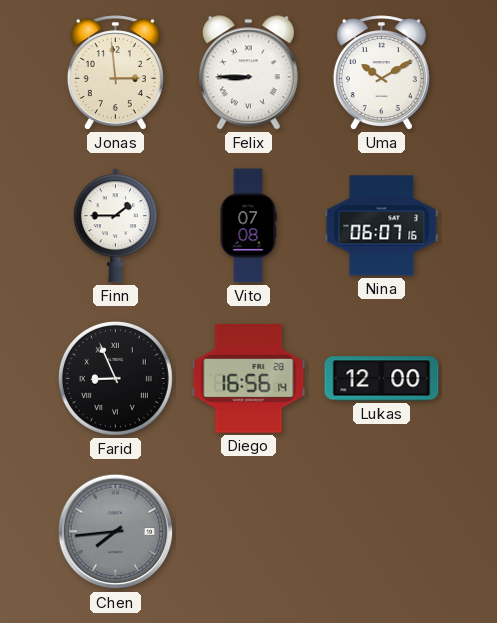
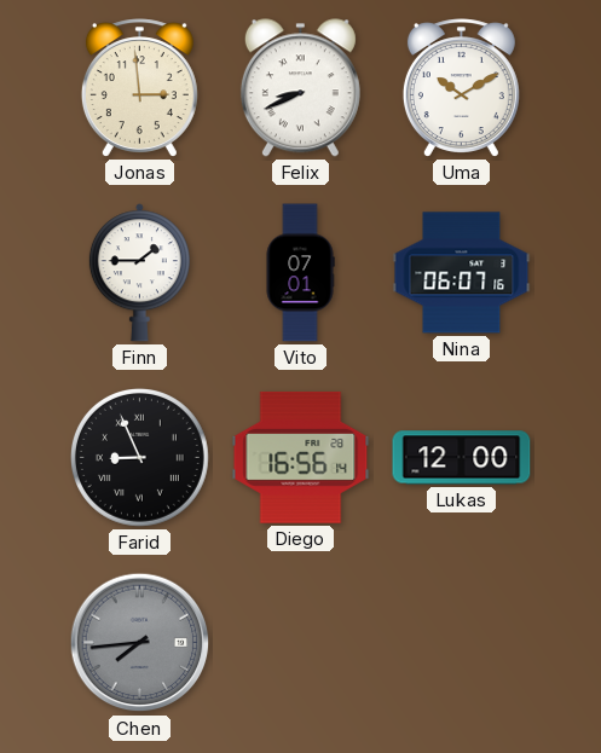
Felix: 8:45 -> 8:41
Vito: 07:08 -> 07:01
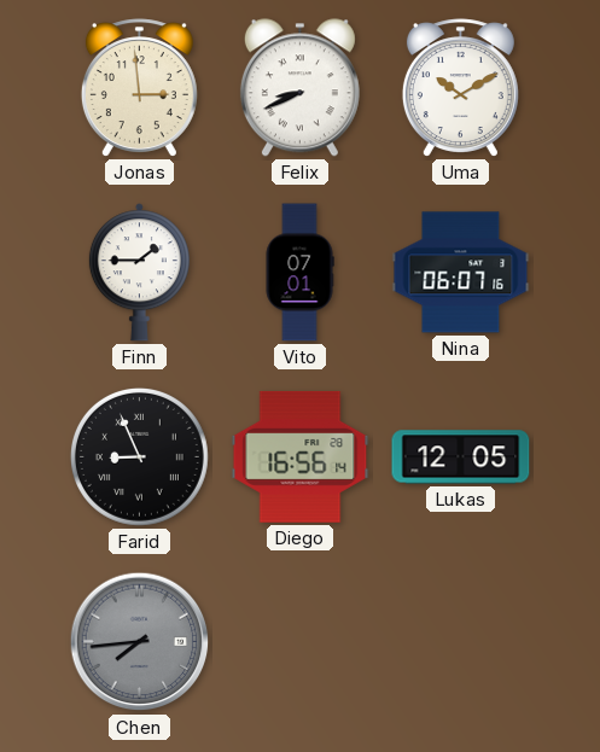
Lukas: 12:00 -> 12:05
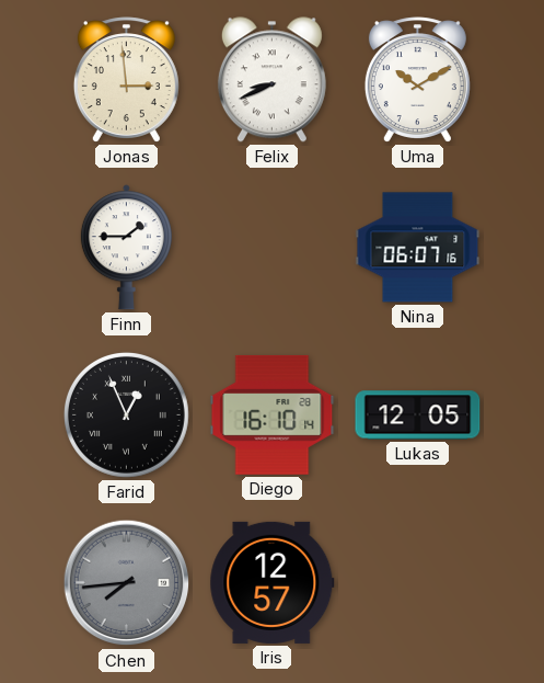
Vito: 07:01 -> none
Farid: 8:56 -> 12:56
Diego: 16:56 -> 16:10
Iris: none -> 12:57
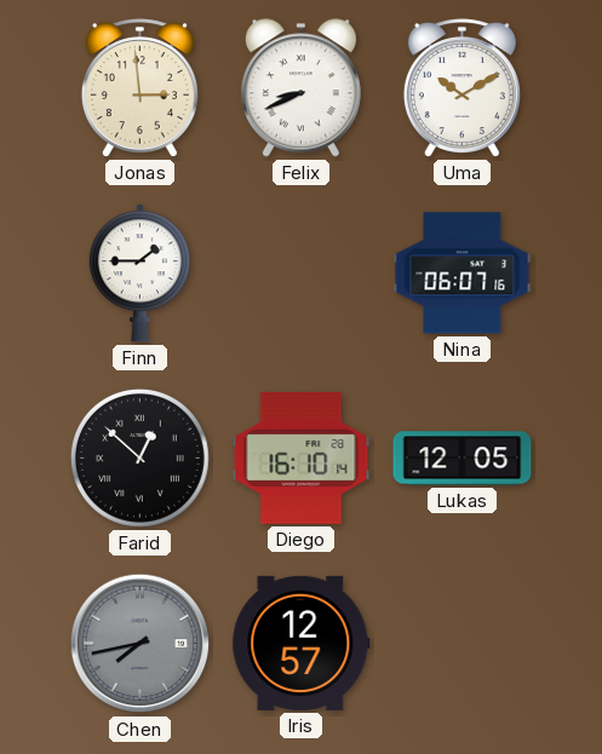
Farid: 12:56 -> 12:52
Chen: 7:44 -> 7:43
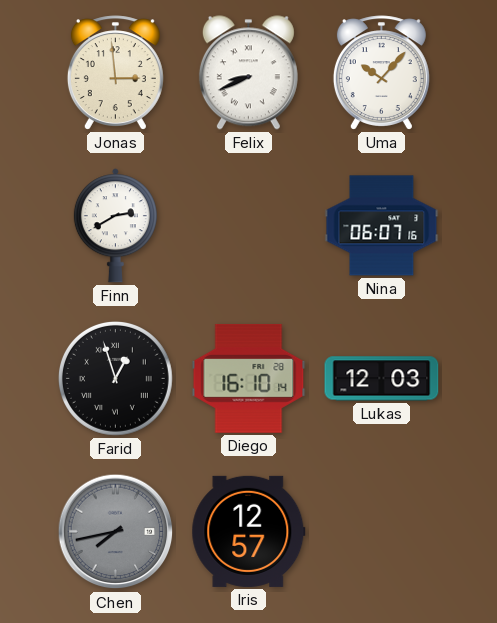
Uma: 10:10 -> 10:07
Finn: 1:45 -> 2:40
Farid: 12:52 -> 12:57
Lukas: 12:05 -> 12:03
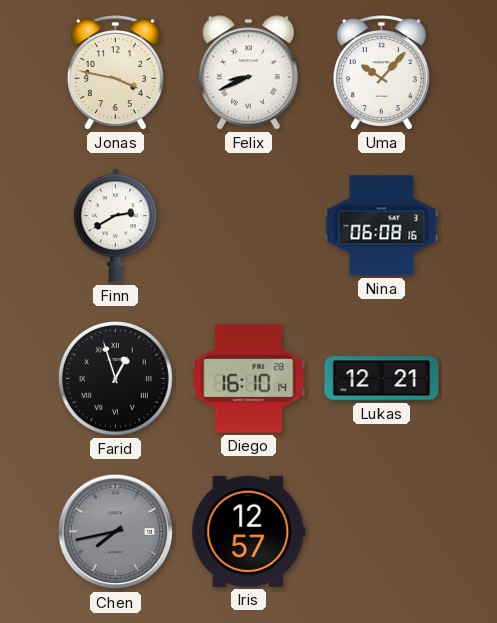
Jonas: 2:59 -> 3:47
Nina: 06:07 -> 06:08
Lukas: 12:03 -> 12:21
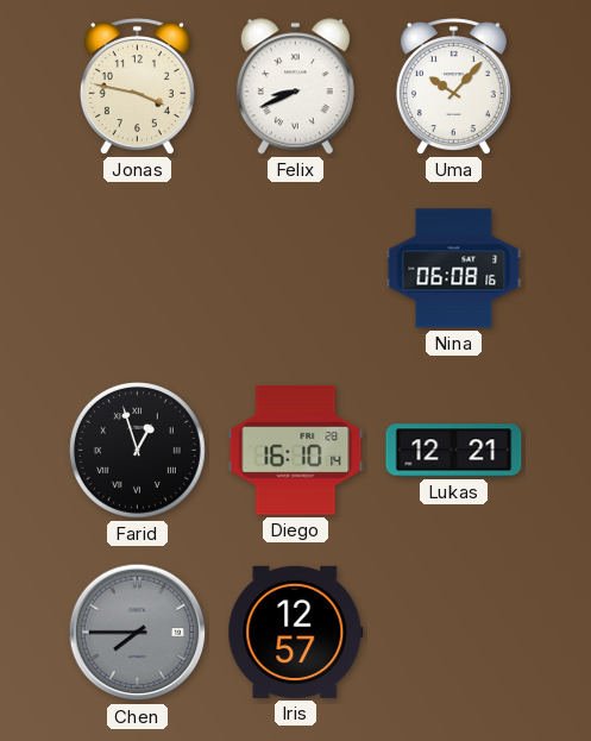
Finn: 2:40 -> none
Chen: 7:43 -> 7:45
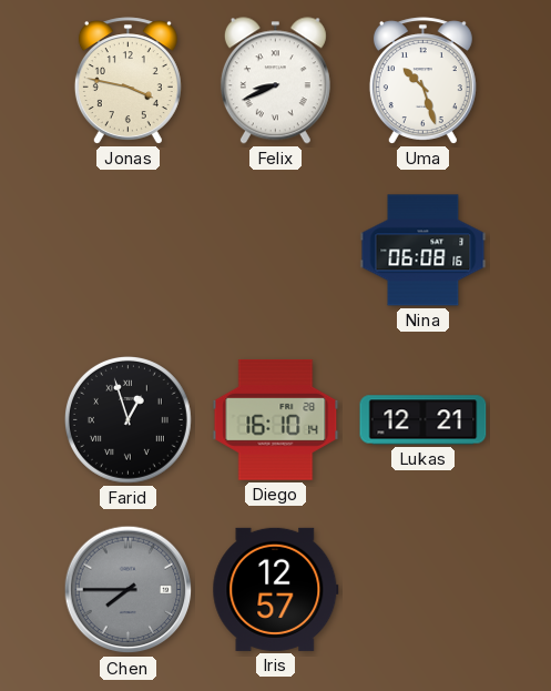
Uma: 10:07 -> 10:27
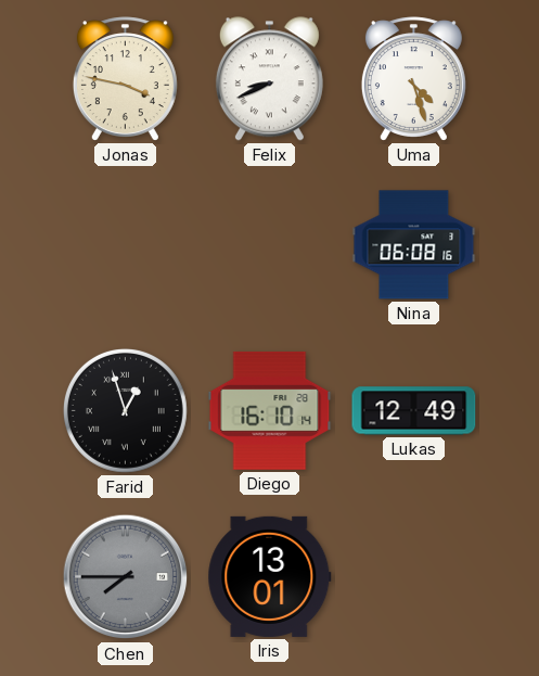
Uma: 10:27 -> 4:27
Lukas: 12:21 -> 12:49
Iris: 12:57 -> 13:01
